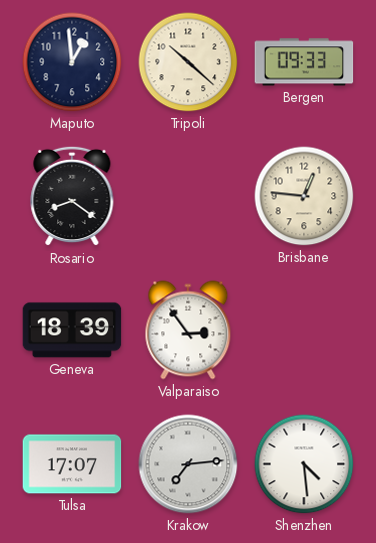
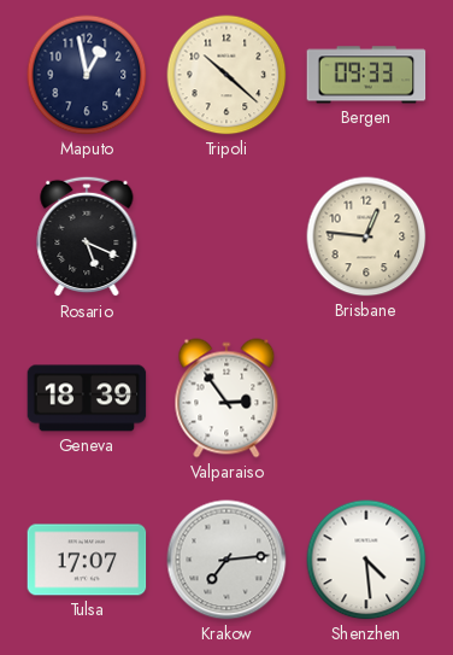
Maputo: 12:59 -> 12:58
Rosario: 8:21 -> 5:19
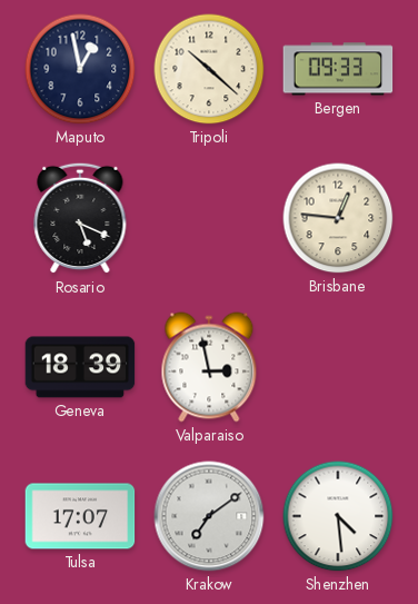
Valparaiso: 2:54 -> 2:58
Krakow: 7:14 -> 7:09
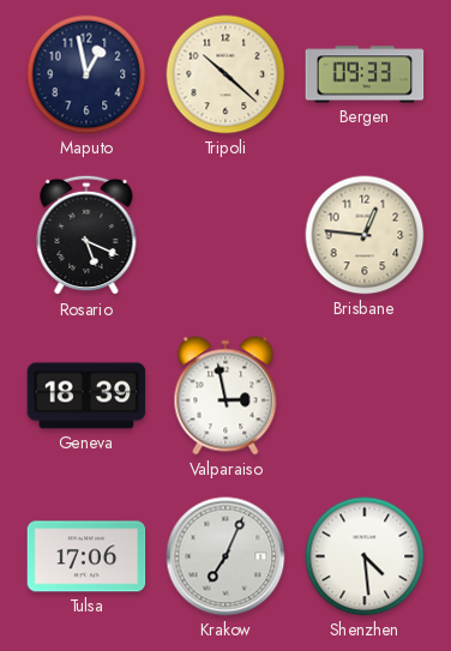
Tulsa: 17:07 -> 17:06
Krakow: 7:09 -> 7:04
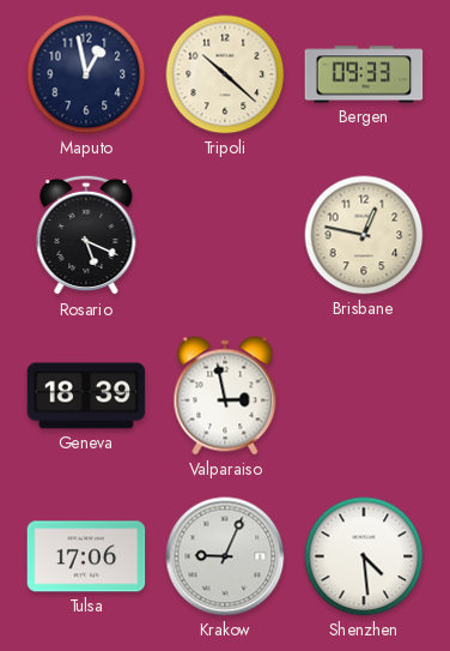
Brisbane: 12:46 -> 12:47
Krakow: 7:04 -> 9:04
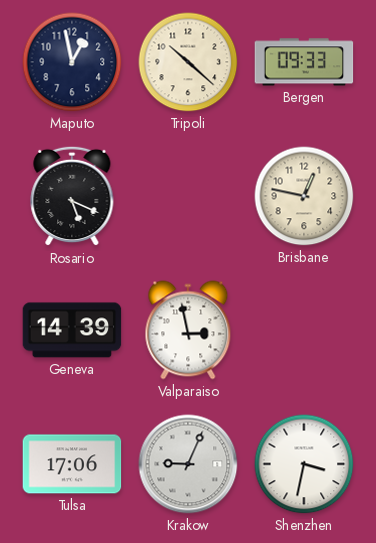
Geneva: 18:39 -> 14:39
Shenzhen: 4:29 -> 3:32
